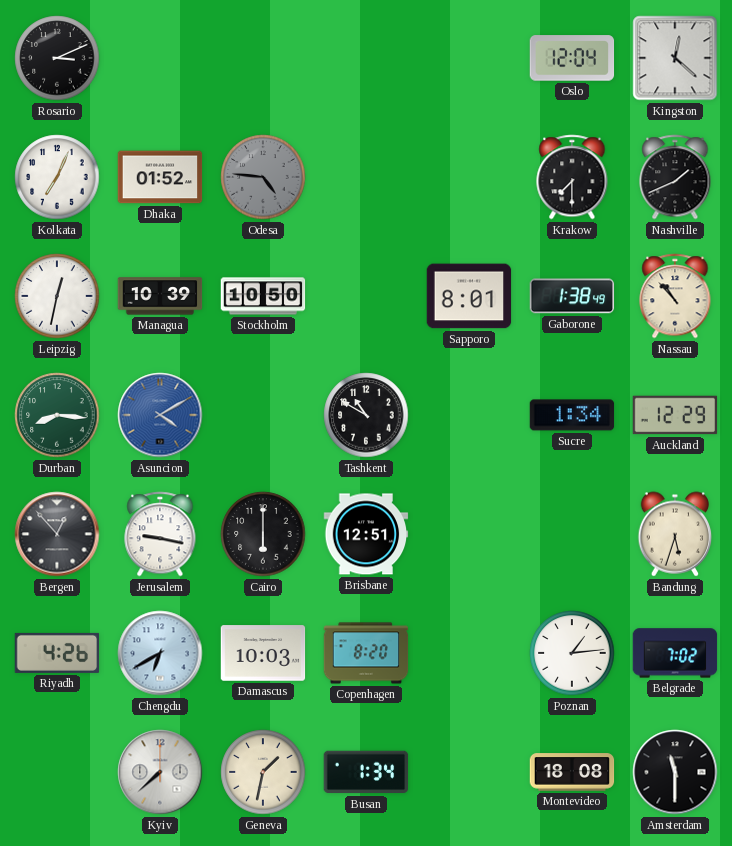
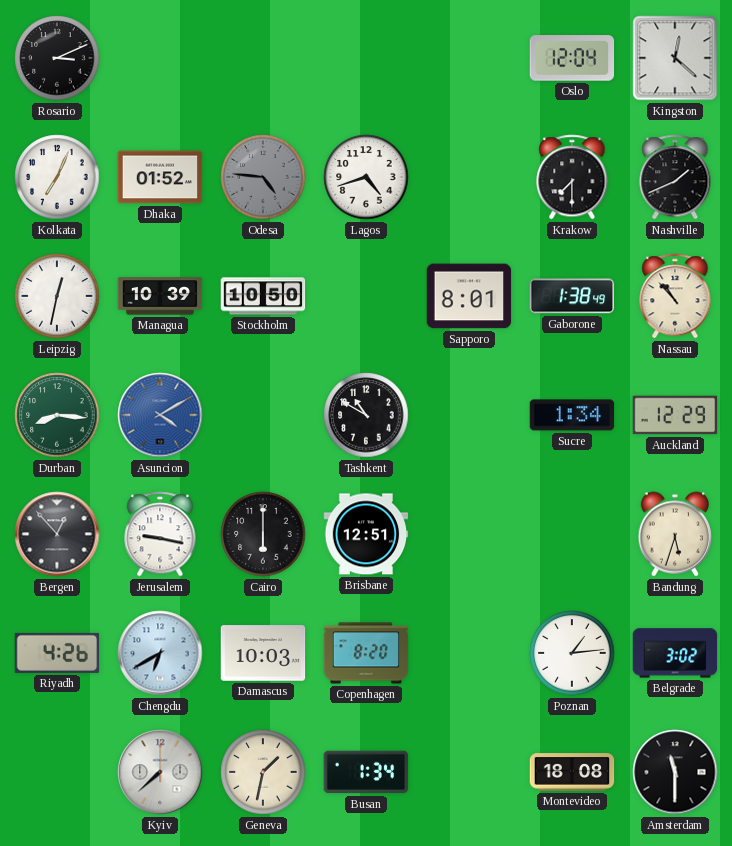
Lagos: none -> 4:42
Belgrade: 7:02 -> 3:02
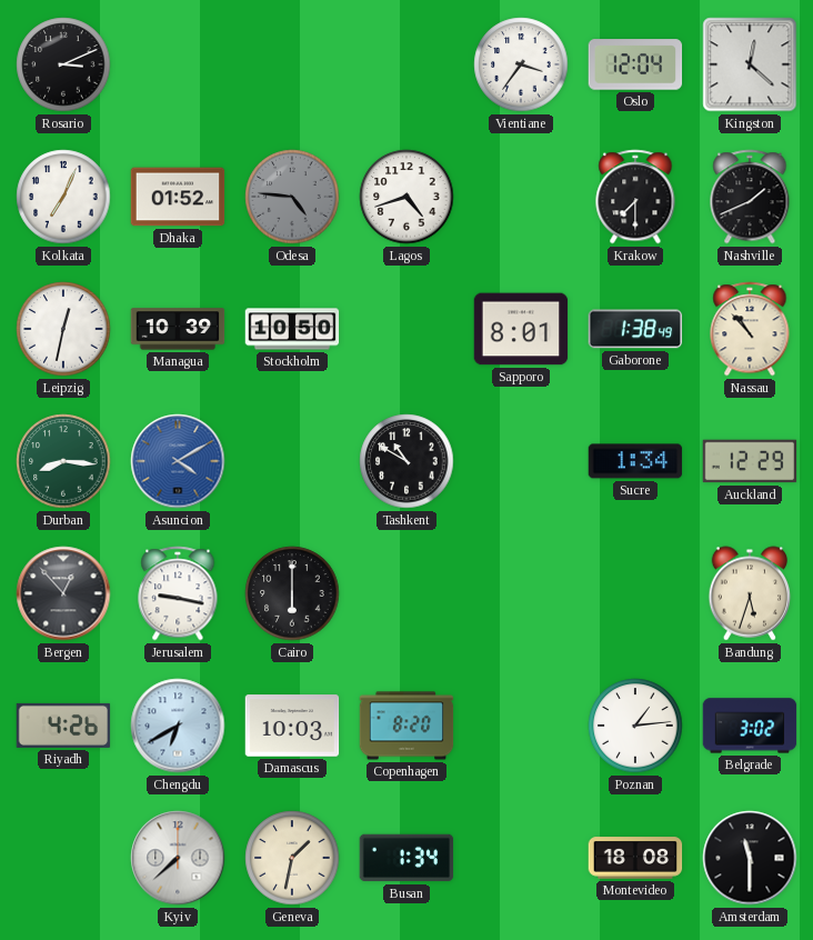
Vientiane: none -> 3:36
Brisbane: 12:51 -> none
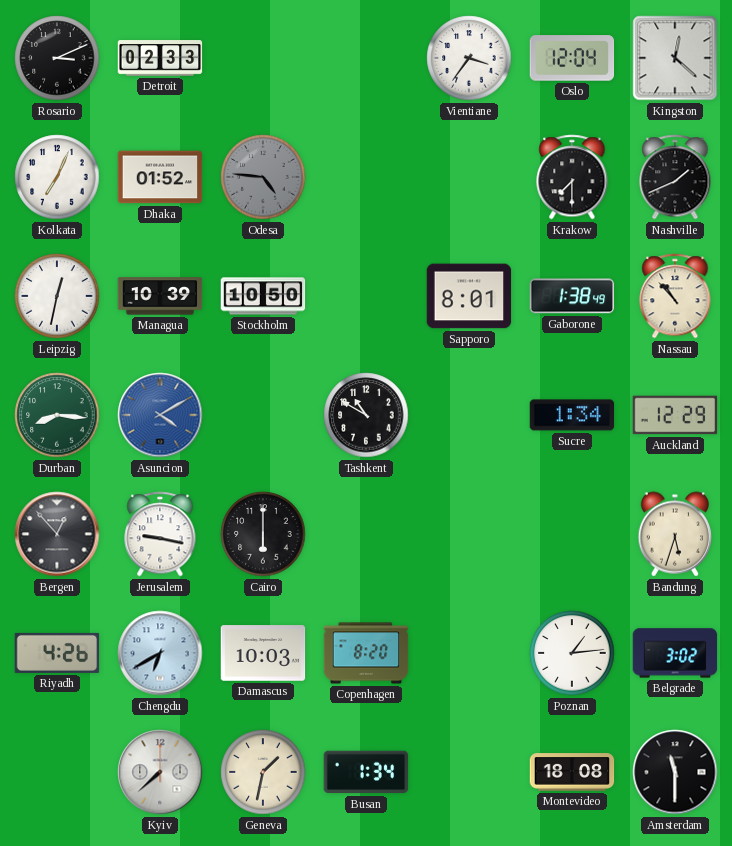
Detroit: none -> 02:33
Lagos: 4:42 -> none
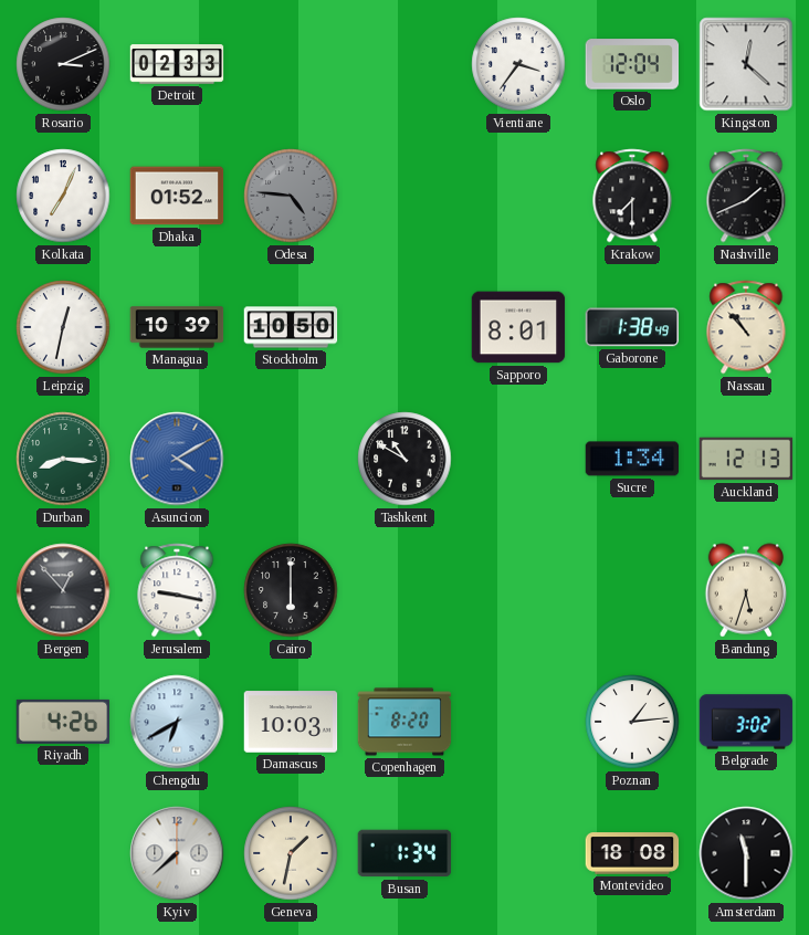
Auckland: 12:29 -> 12:13
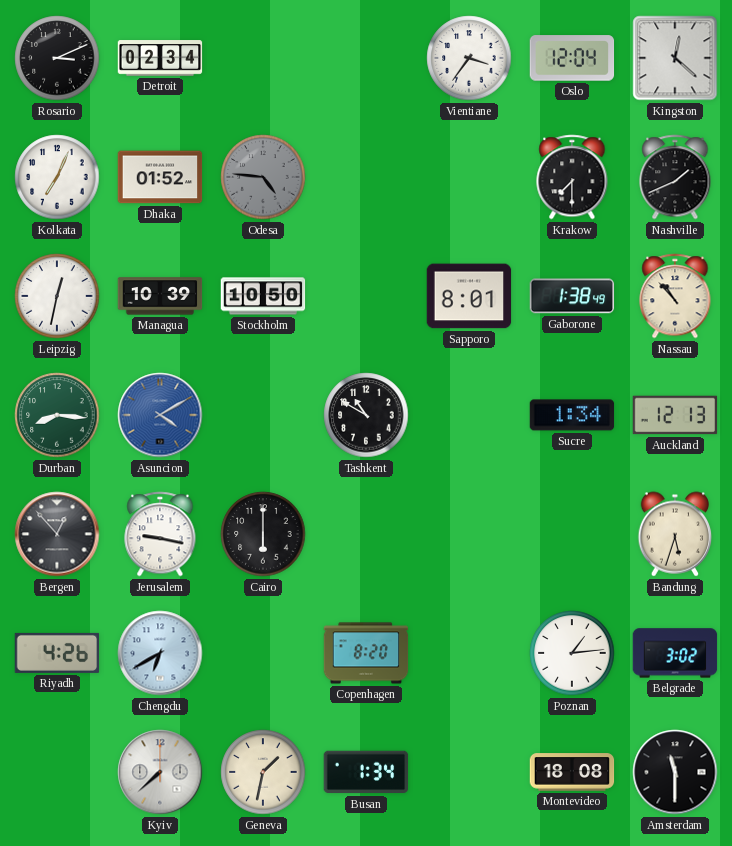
Detroit: 02:33 -> 02:34
Damascus: 10:03 -> none
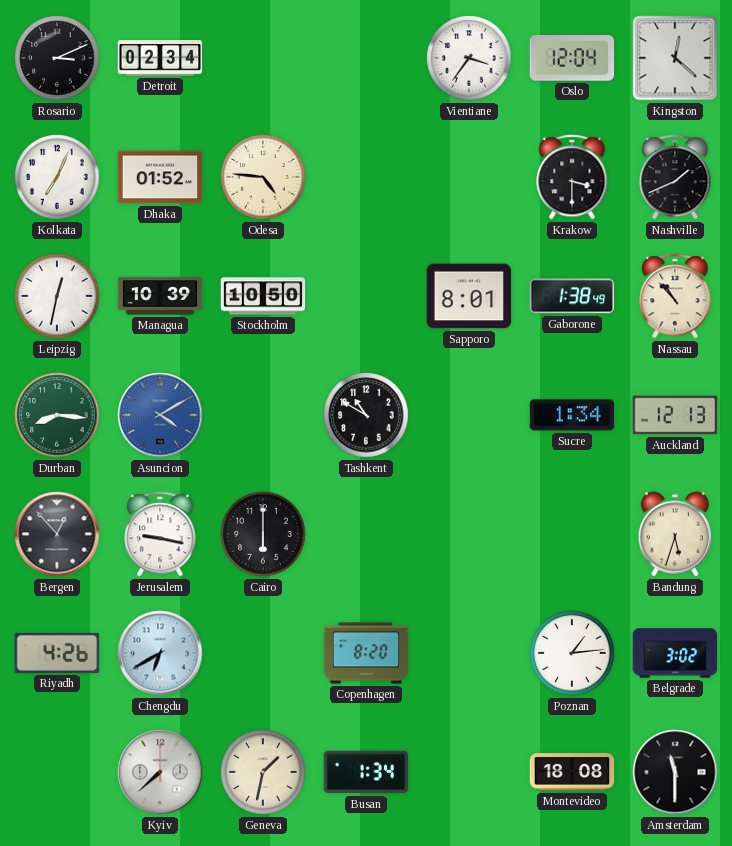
Odesa dial: grey -> cream
Krakow: 7:30 -> 3:30
